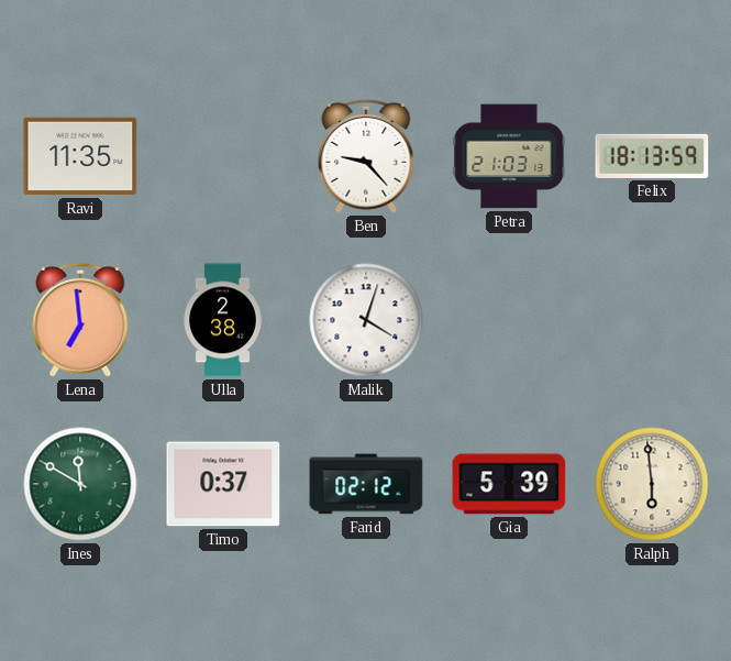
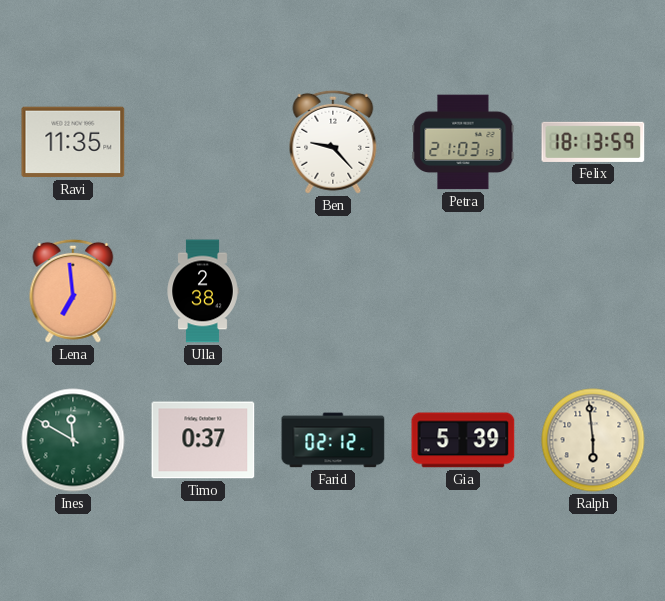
Malik: 4:03 -> none
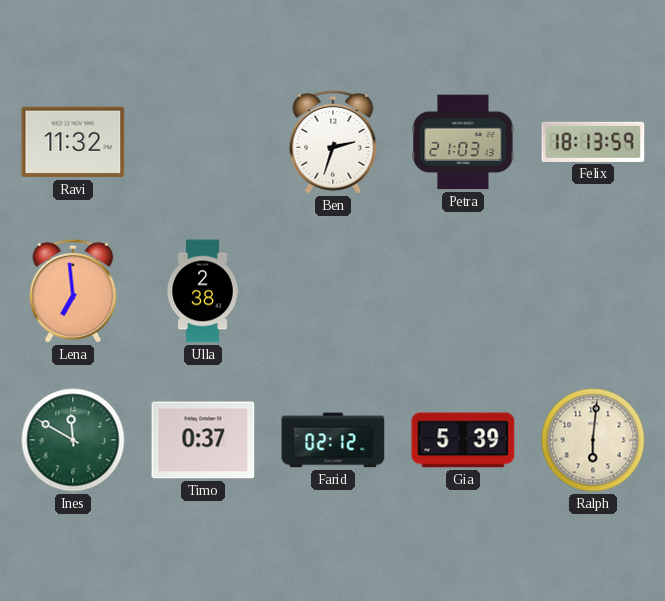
Ravi: 11:35 -> 11:32
Ben: 9:23 -> 2:33
Ralph: 5:59 -> 6:01
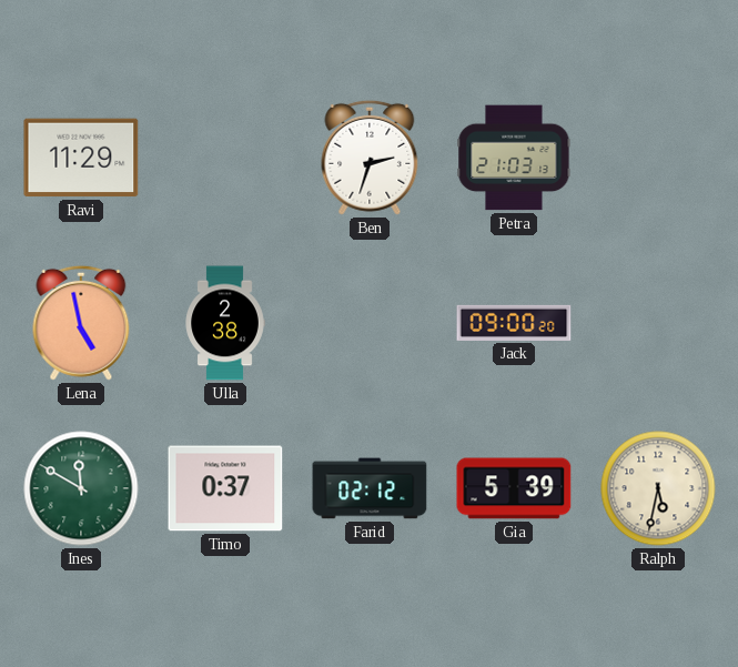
Ravi: 11:32 -> 11:29
Felix: 18:13 -> none
Lena: 6:59 -> 4:58
Jack: none -> 09:00
Ralph: 6:01 -> 5:32
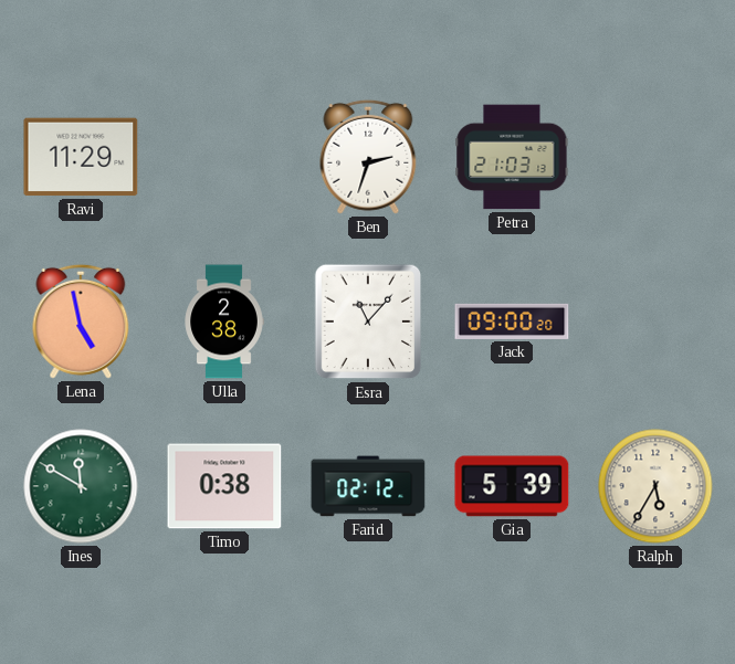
Esra: none -> 11:07
Timo: 0:37 -> 0:38
Ralph: 5:32 -> 5:35
